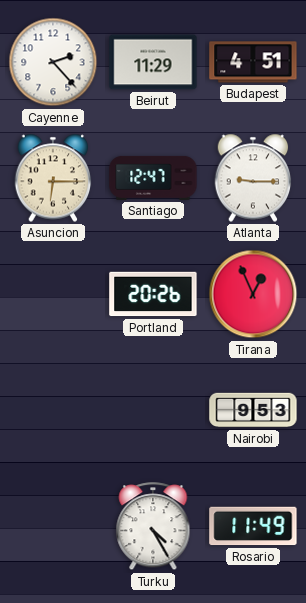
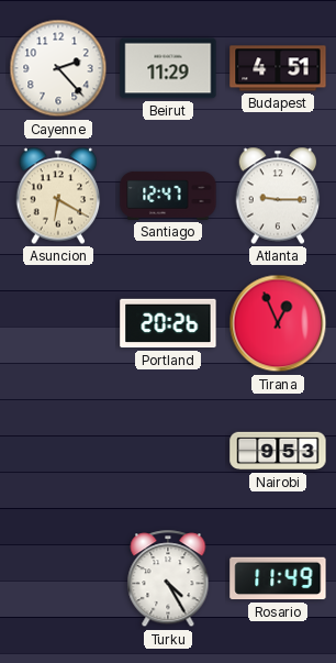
Asuncion: 6:15 -> 6:20
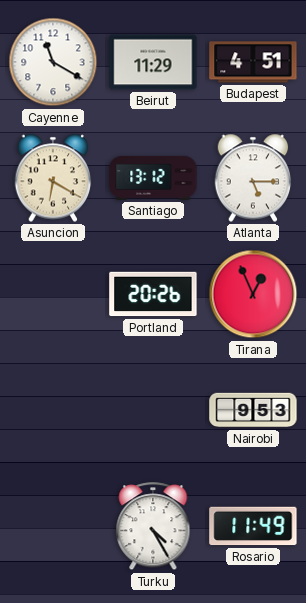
Cayenne: 2:23 -> 11:20
Santiago: 12:47 -> 13:12
Atlanta: 9:15 -> 5:15
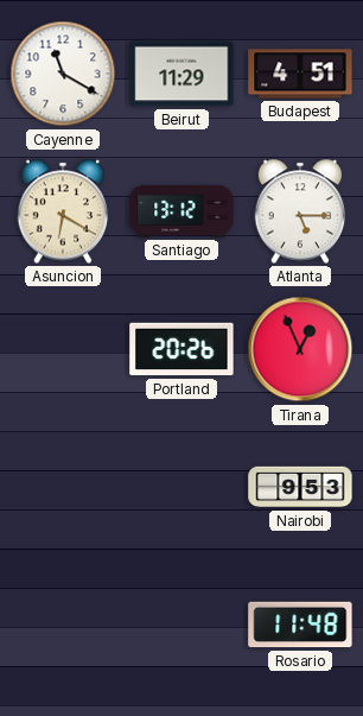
Turku: 4:25 -> none
Rosario: 11:49 -> 11:48
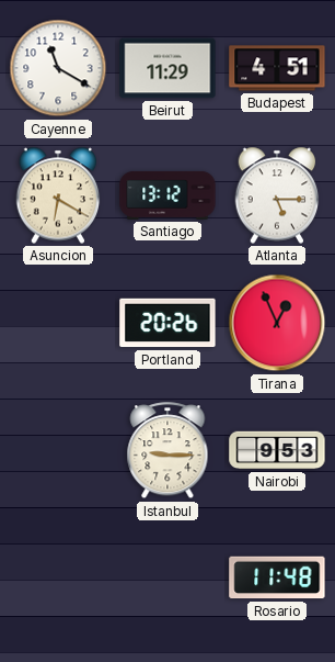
Istanbul: none -> 9:15
